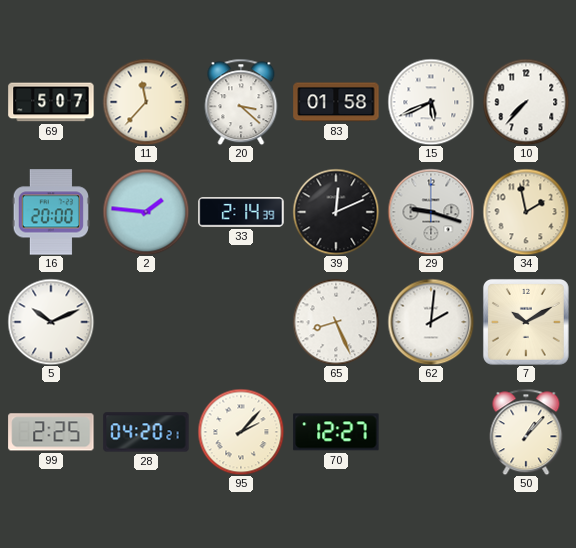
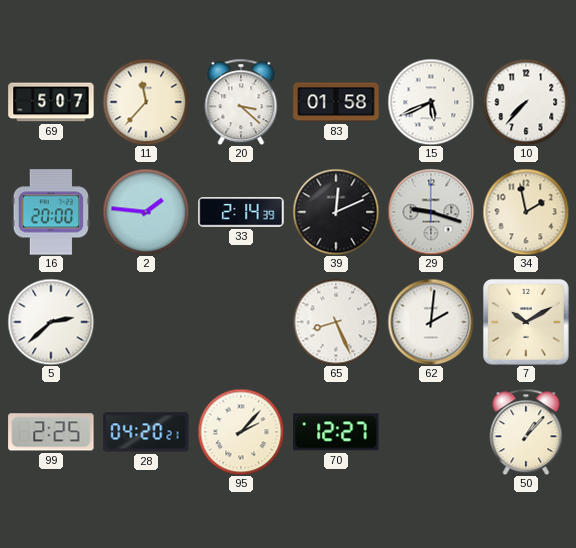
5: 10:11 -> 2:38
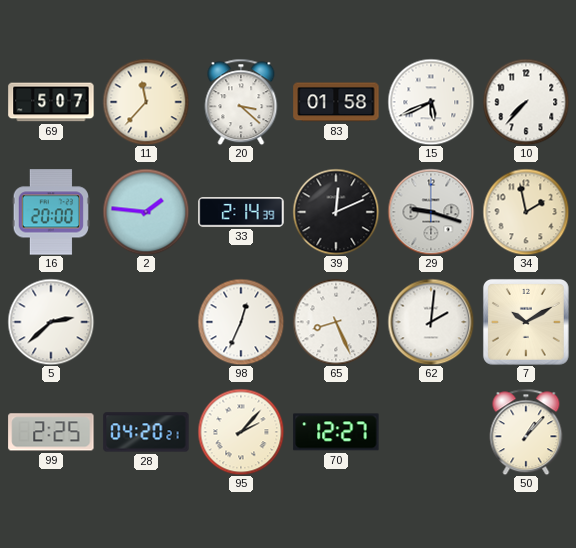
98: none -> 12:34
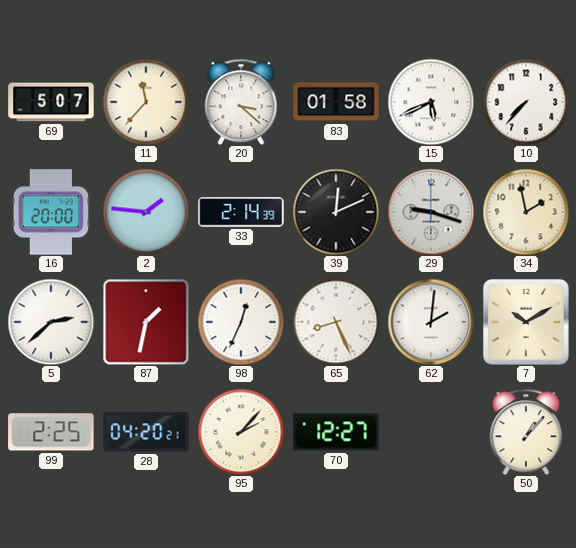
87: none -> 1:32
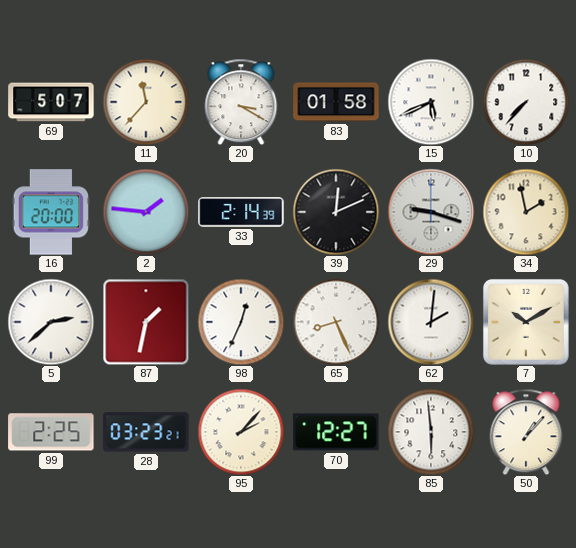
20: 3:22 -> 3:20
28: 04:20 -> 03:23
85: none -> 5:59
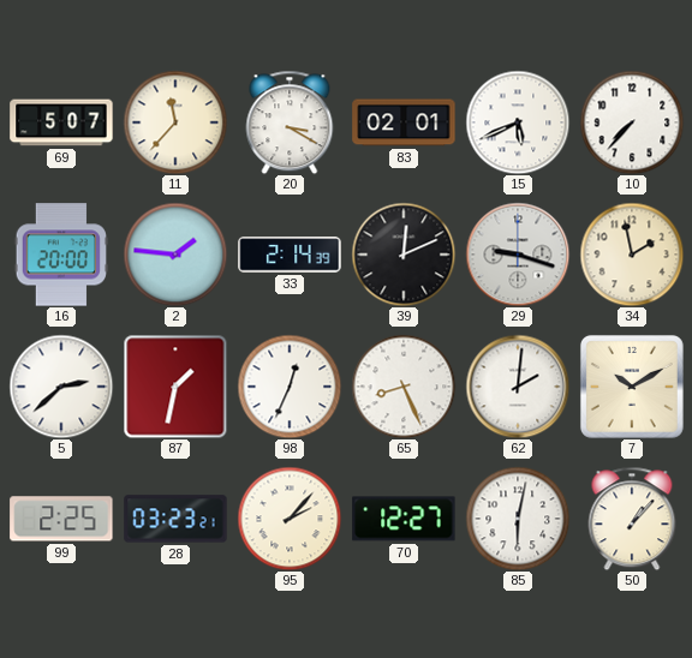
83: 01:58 -> 02:01
85: 5:59 -> 6:02
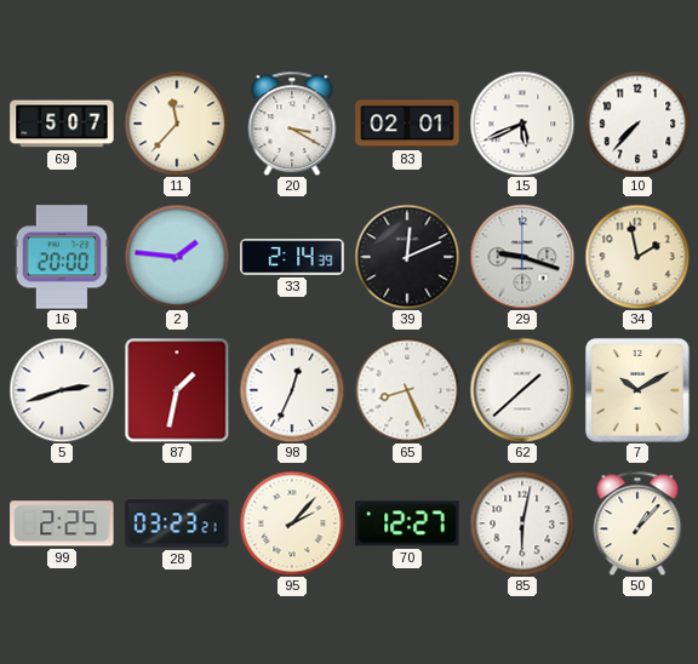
5: 2:38 -> 2:42
62: 2:01 -> 1:38
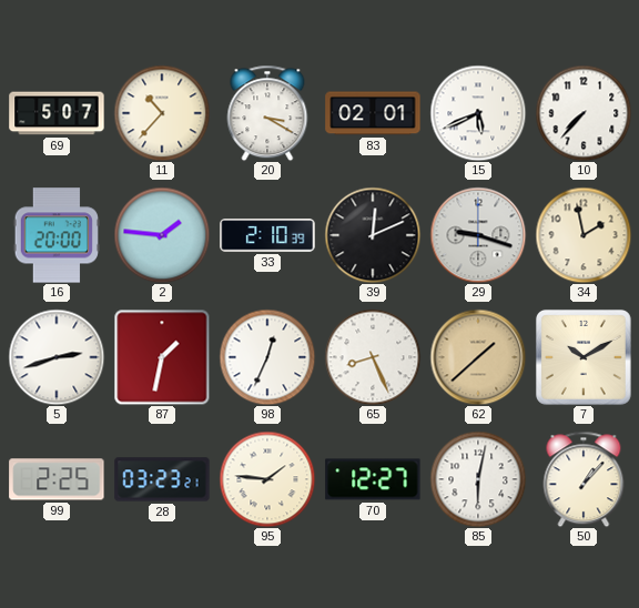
11: 11:37 -> 10:37
33: 2:14 -> 2:10
62 dial: white -> champagne
95: 2:07 -> 1:46
